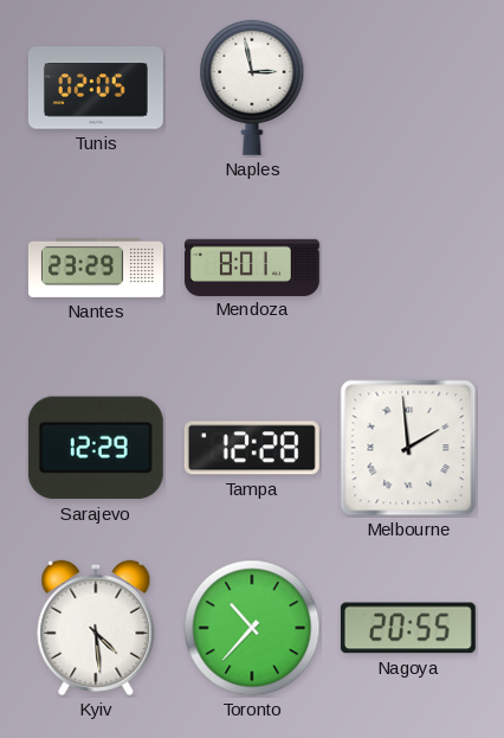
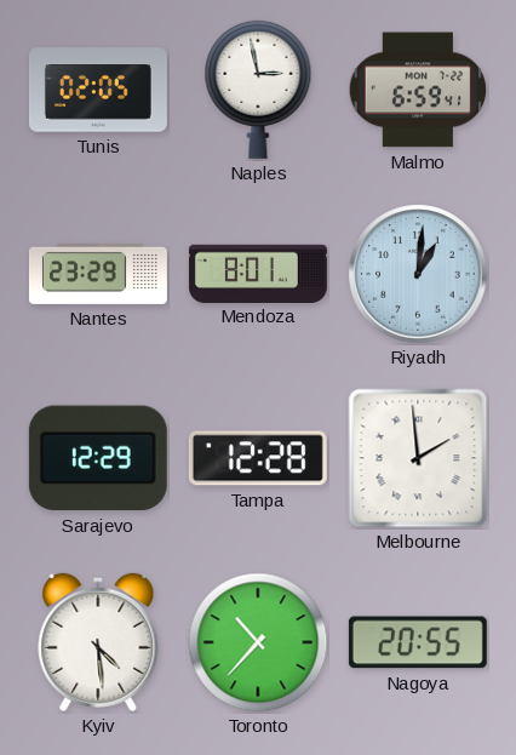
Malmo: none -> 6:59
Riyadh: none -> 1:01
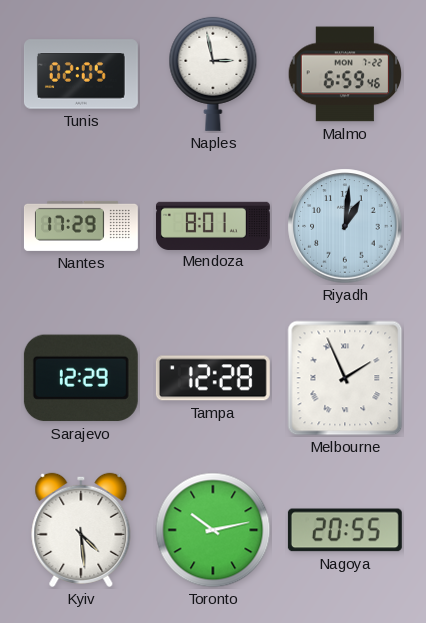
Malmo: 6:59:41 -> 6:59:46
Nantes: 23:29 -> 17:29
Melbourne: 1:59 -> 1:56
Toronto: 10:37 -> 10:13
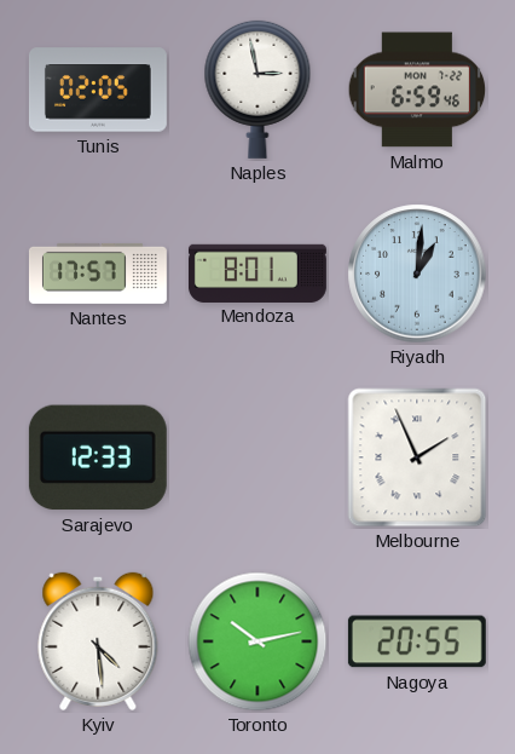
Nantes: 17:29 -> 17:57
Sarajevo: 12:29 -> 12:33
Tampa: 12:28 -> none
